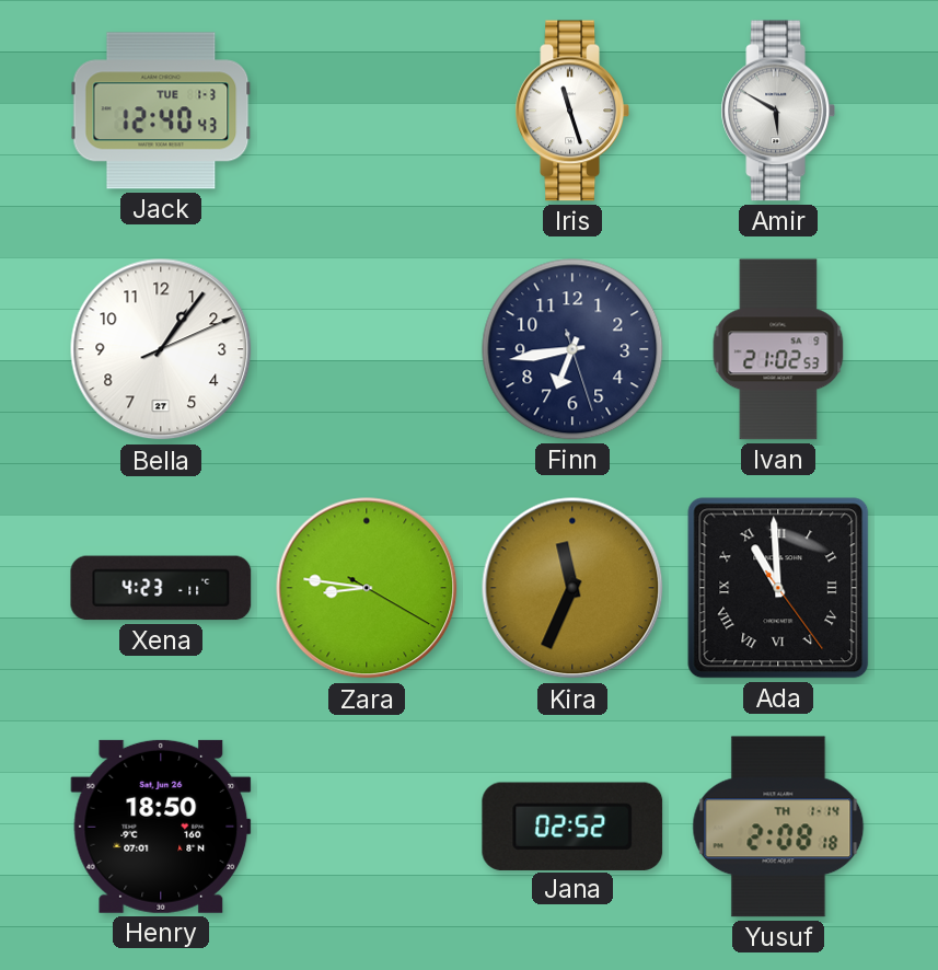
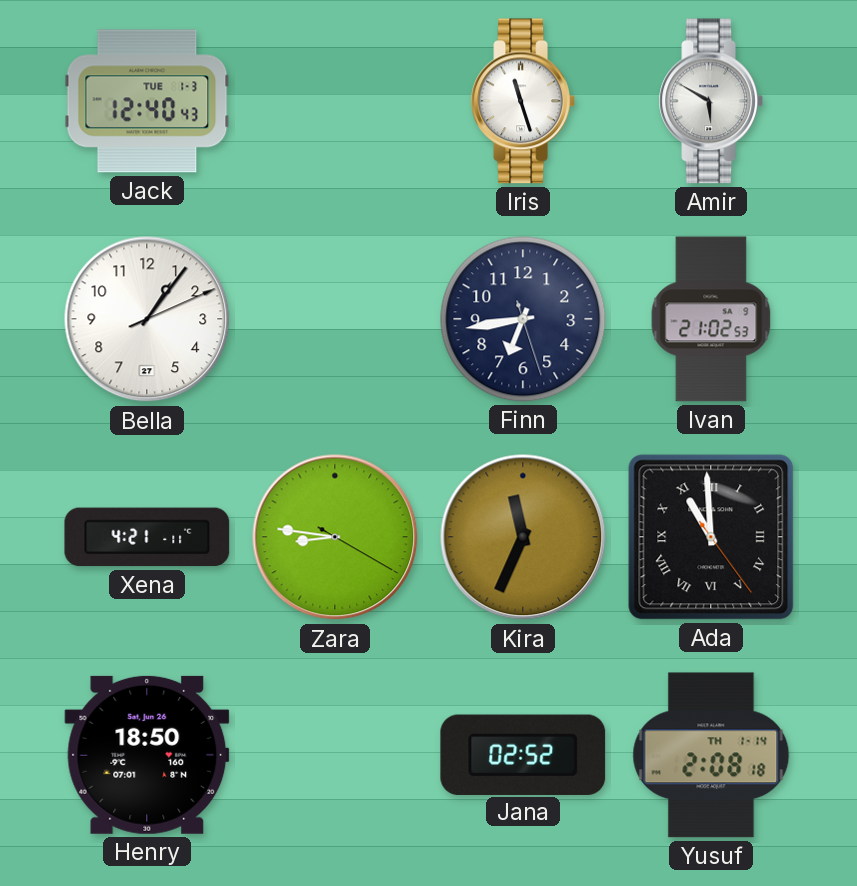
Xena: 4:23 -> 4:21
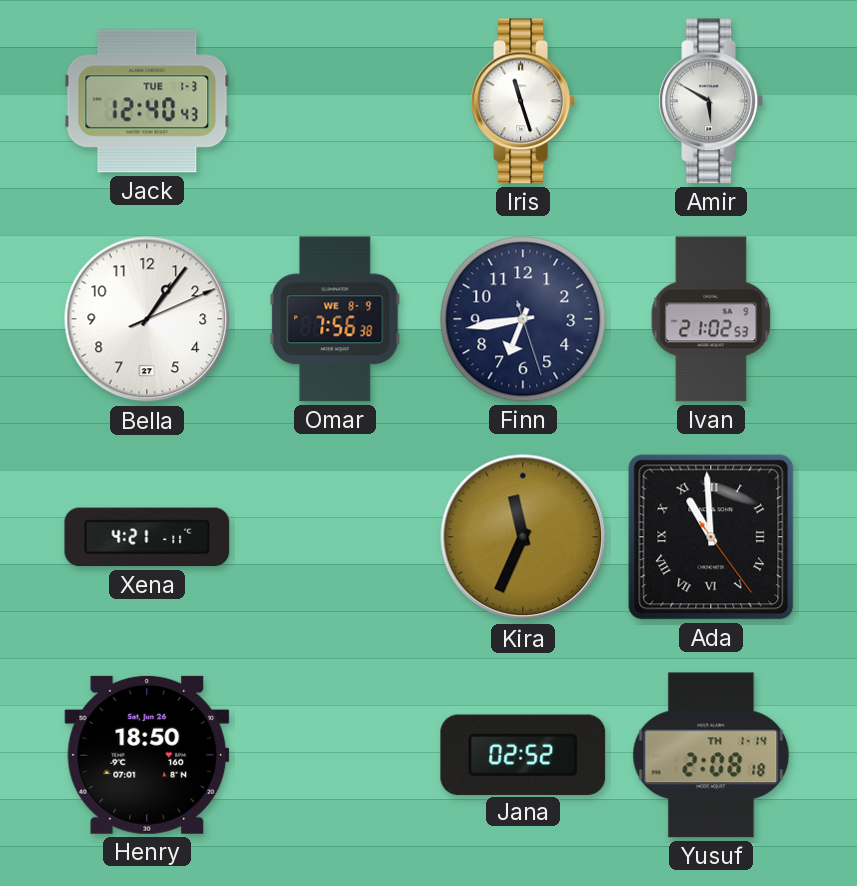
Omar: none -> 7:56
Zara: 8:46 -> none
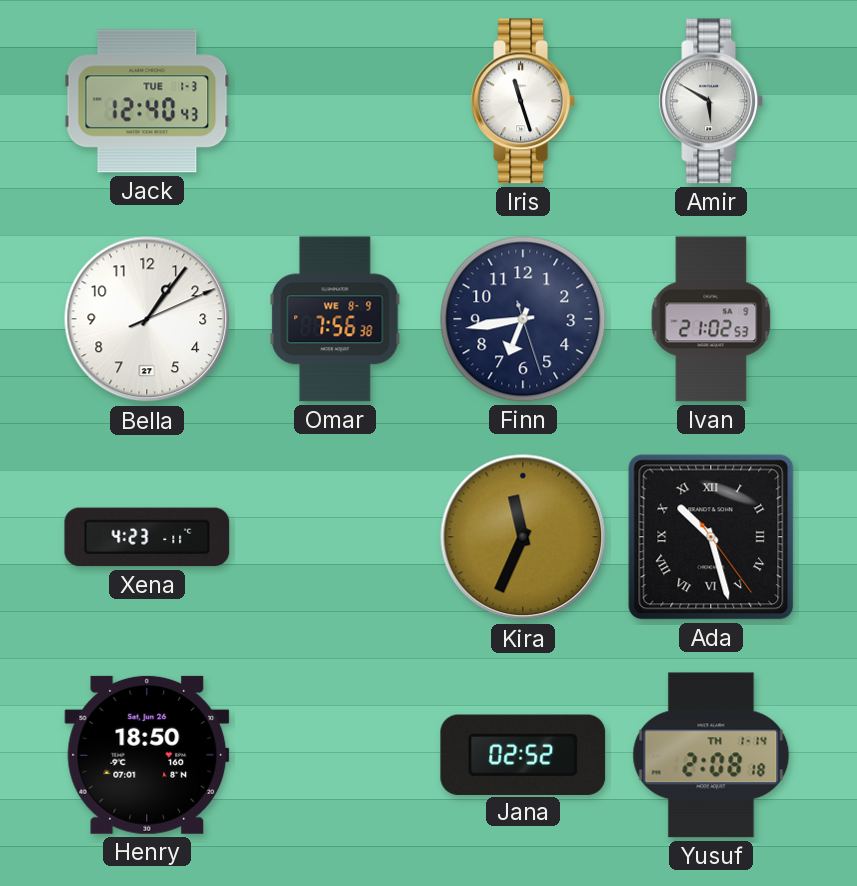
Xena: 4:21 -> 4:23
Ada: 10:59 -> 10:27
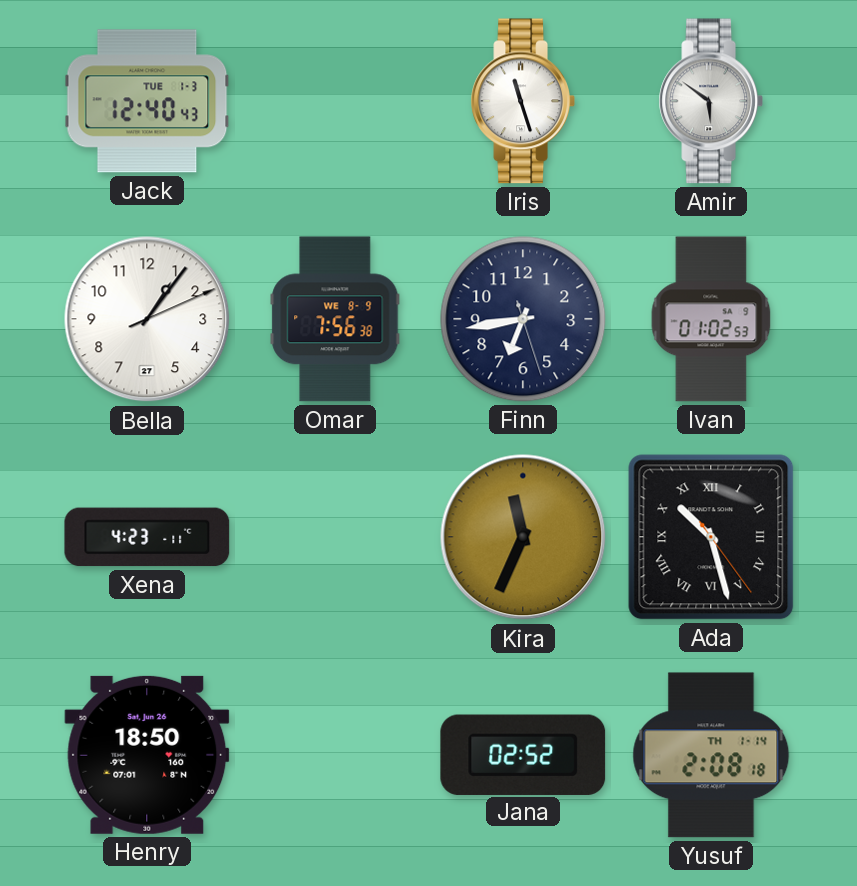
Amir: 5:50 -> 5:51
Ivan: 21:02 -> 01:02
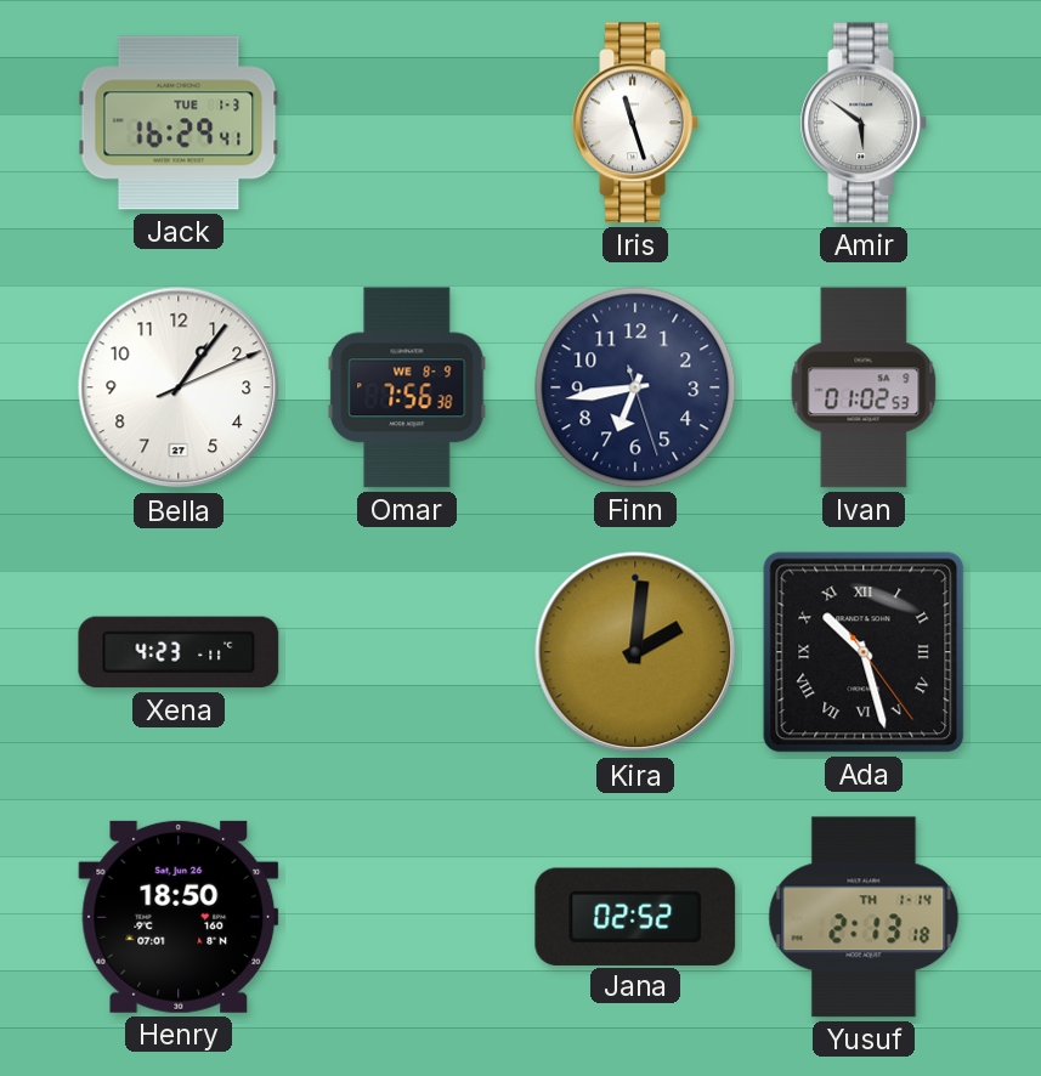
Jack: 12:40 -> 16:29
Kira: 11:34 -> 2:01
Yusuf: 2:08 -> 2:13
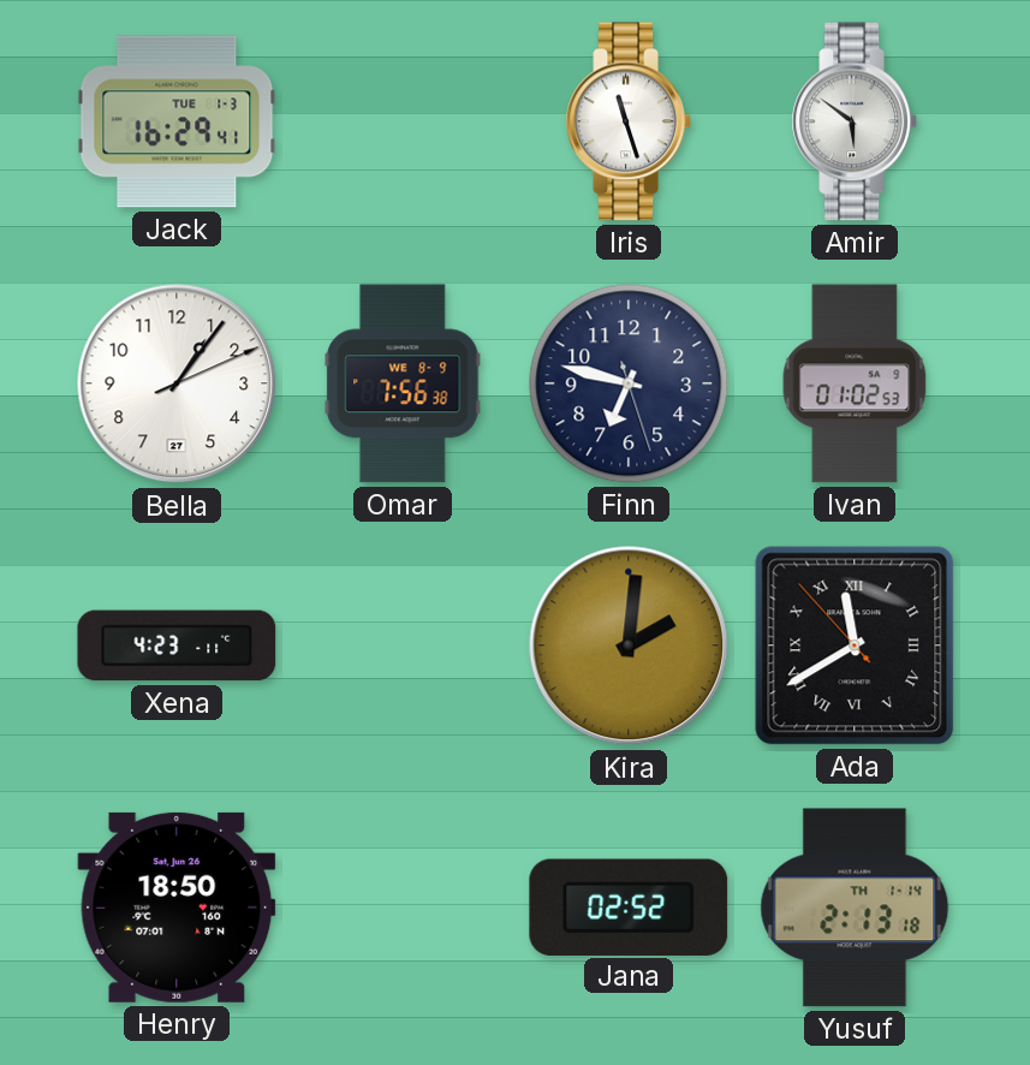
Finn: 6:43 -> 6:47
Ada: 10:27 -> 11:39
